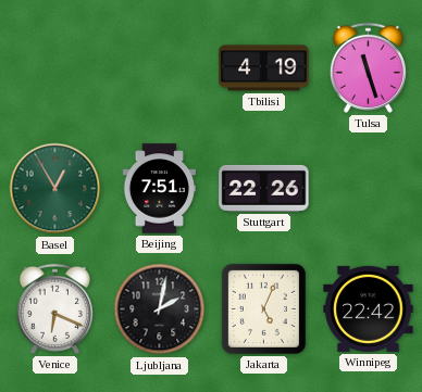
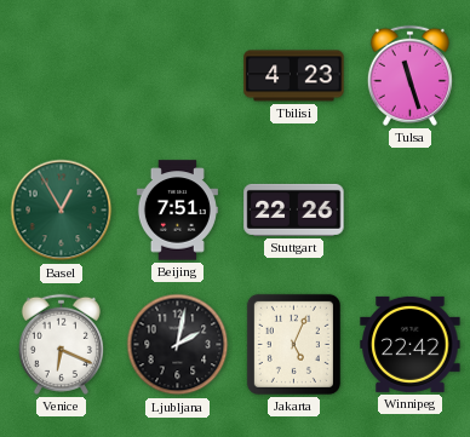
Tbilisi: 4:19 -> 4:23
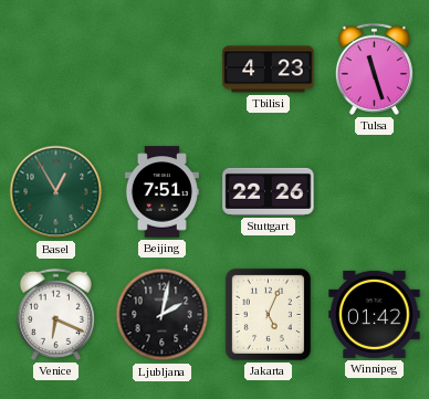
Winnipeg: 22:42 -> 01:42
